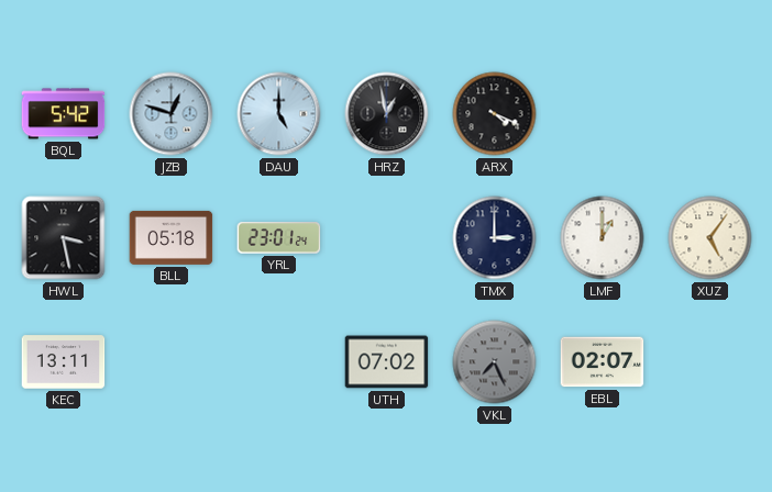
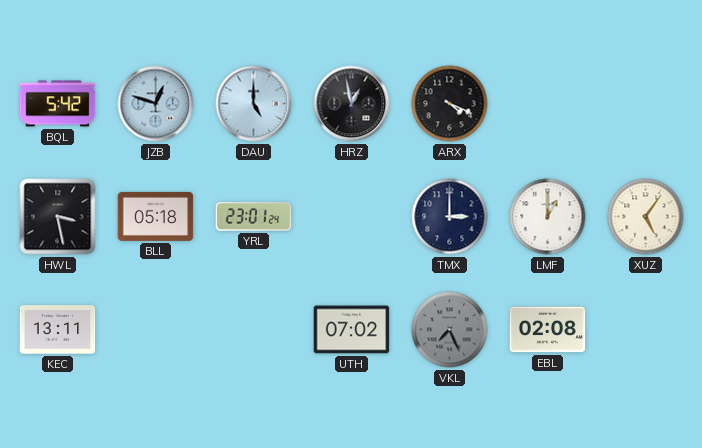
EBL: 02:07 -> 02:08
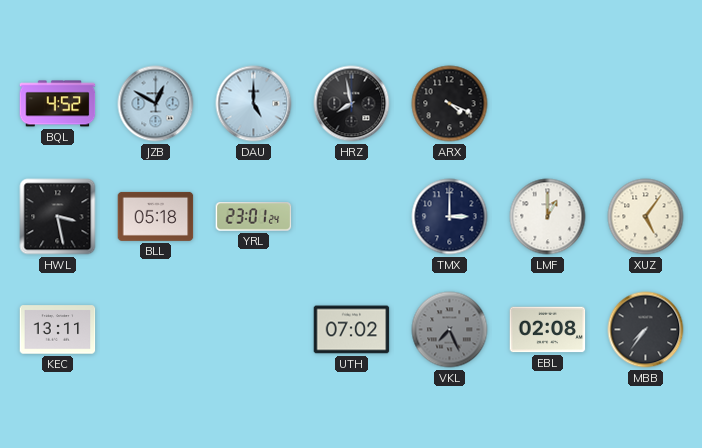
BQL: 5:42 -> 4:52
JZB: 12:48 -> 12:50
HRZ: 12:58 -> 7:58
MBB: none -> 7:36
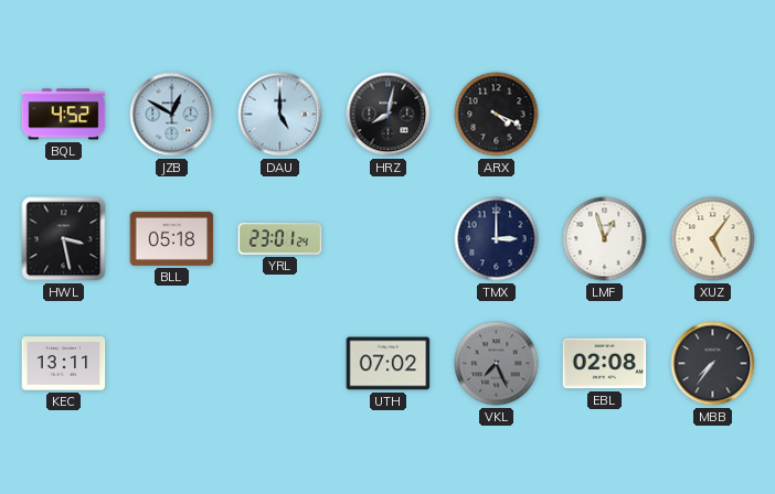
HRZ: 7:58 -> 8:02
LMF: 1:00 -> 12:57
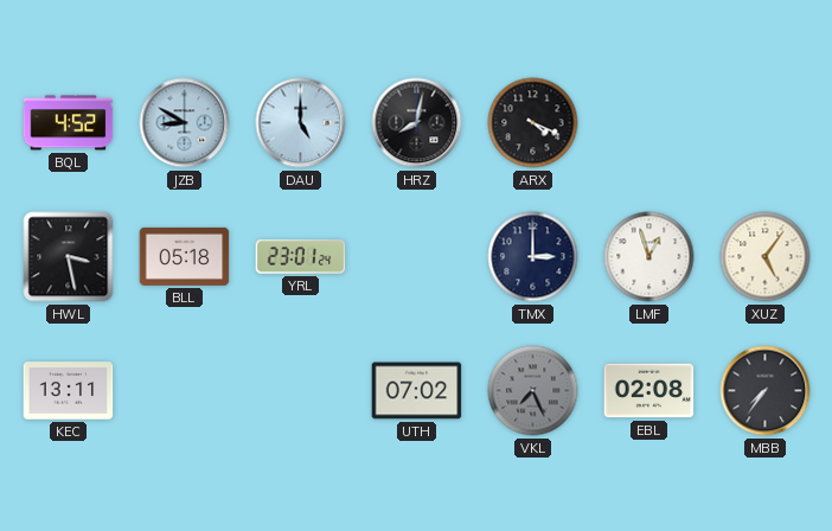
JZB: 12:50 -> 8:50
